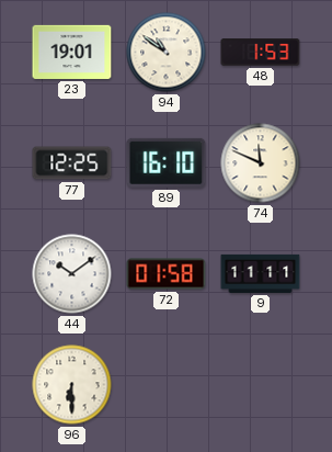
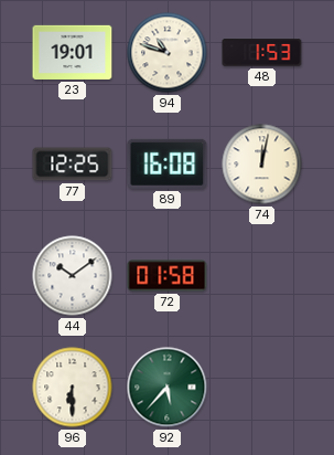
94: 10:51 -> 10:48
89: 16:10 -> 16:08
74: 11:49 -> 12:02
9: 11:11 -> none
92: none -> 5:37
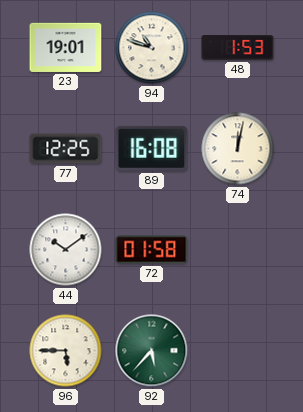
96: 6:30 -> 5:45
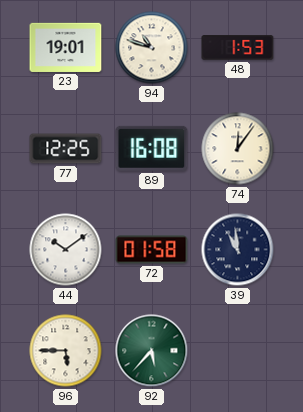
74: 12:02 -> 12:06
39: none -> 10:59
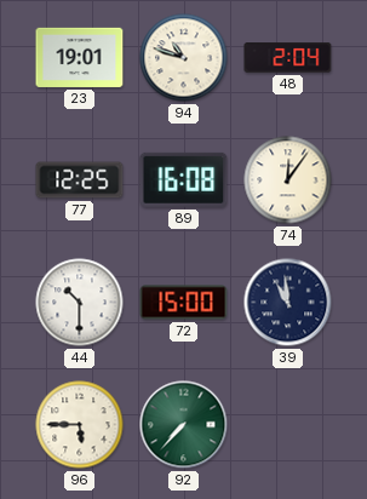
48: 1:53 -> 2:04
44: 10:09 -> 10:30
72: 01:58 -> 15:00
92: 5:37 -> 7:37
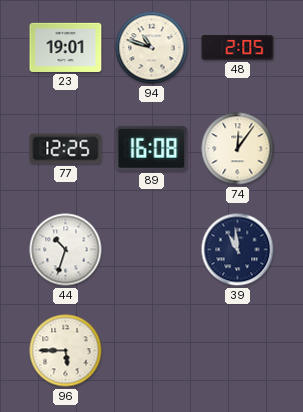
48: 2:04 -> 2:05
44: 10:30 -> 10:33
72: 15:00 -> none
92: 7:37 -> none
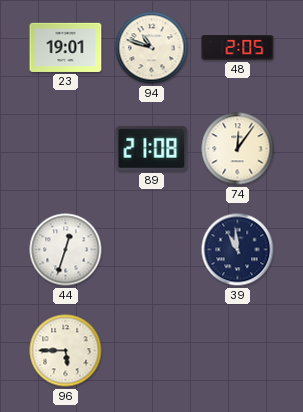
77: 12:25 -> none
89: 16:08 -> 21:08
44: 10:33 -> 12:33
